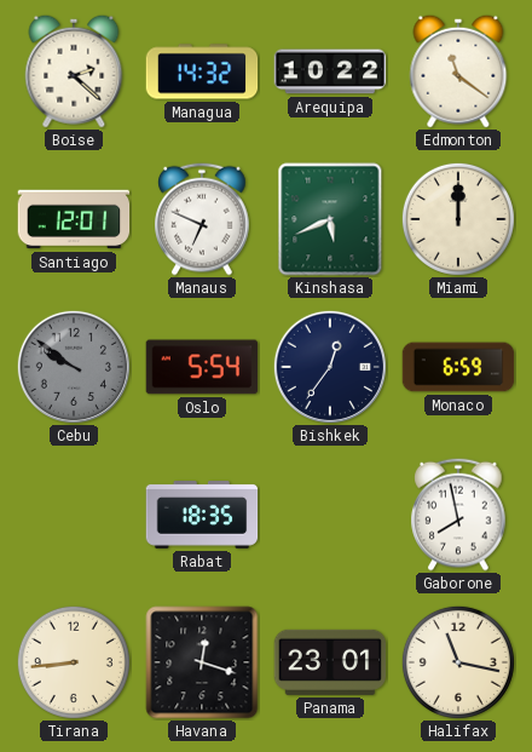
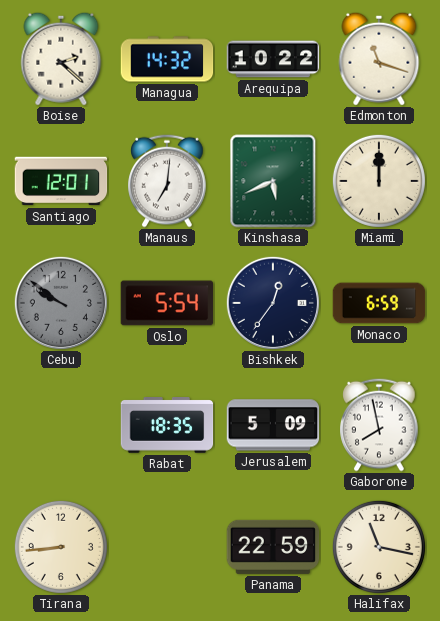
Edmonton: 11:21 -> 11:18
Manaus: 6:49 -> 7:01
Jerusalem: none -> 5:09
Havana: 12:18 -> none
Panama: 23:01 -> 22:59
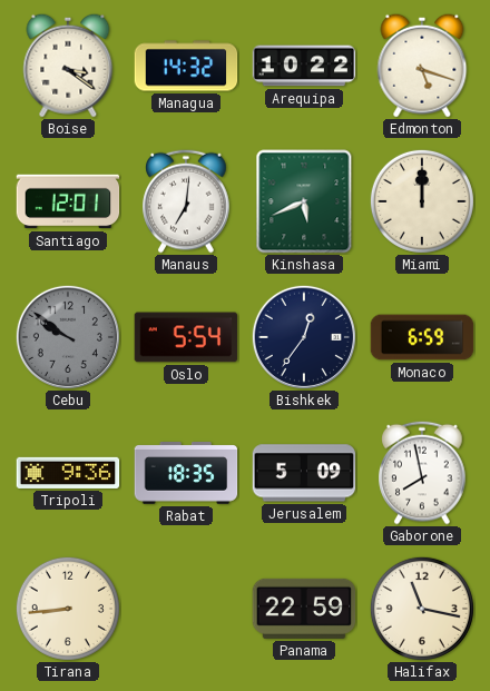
Boise: 2:22 -> 3:21
Edmonton: 11:18 -> 5:18
Tripoli: none -> 9:36
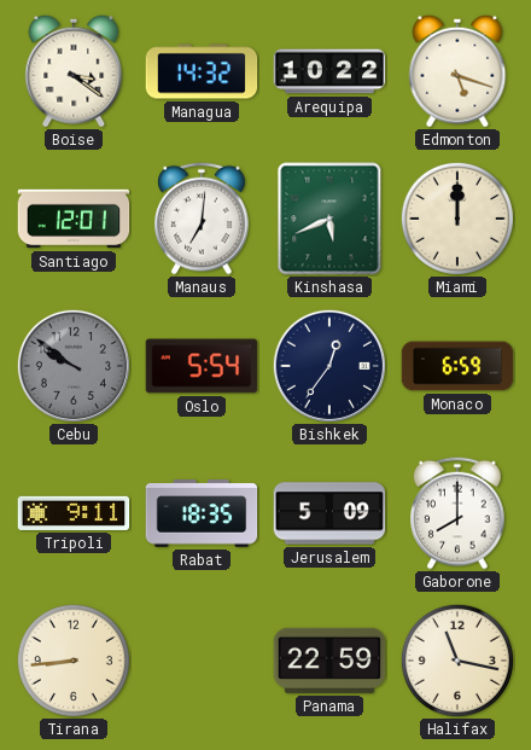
Tripoli: 9:36 -> 9:11
Gaborone: 7:58 -> 8:00
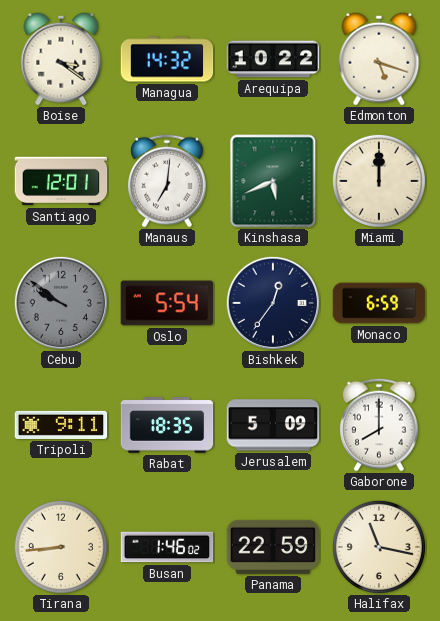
Busan: none -> 1:46
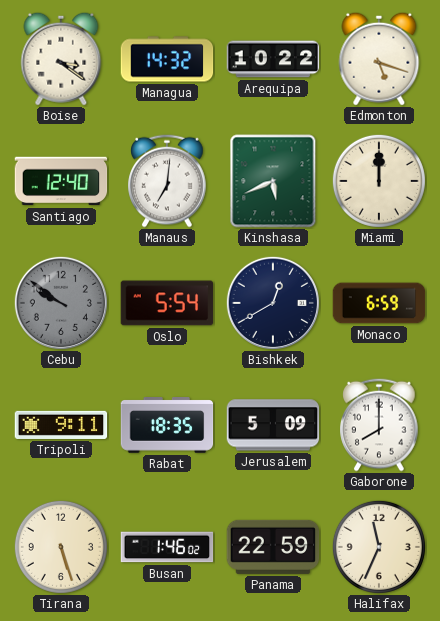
Santiago: 12:01 -> 12:40
Bishkek: 12:36 -> 12:40
Tirana: 8:44 -> 5:27
Halifax: 11:17 -> 11:34
